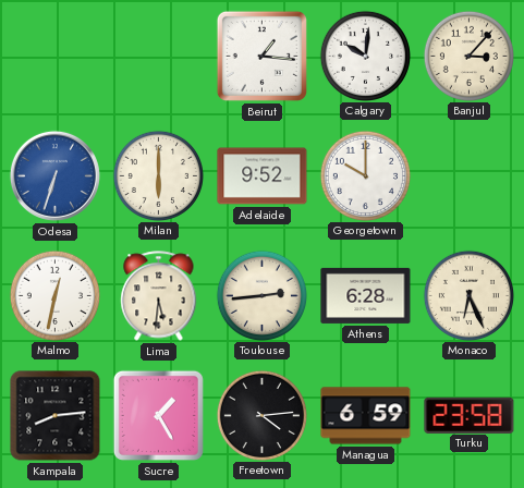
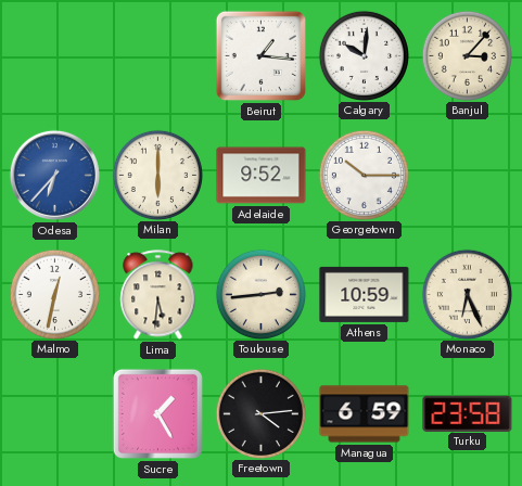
Odesa: 6:33 -> 6:37
Georgetown: 10:00 -> 10:15
Athens: 6:28 -> 10:59
Kampala: 8:14 -> none
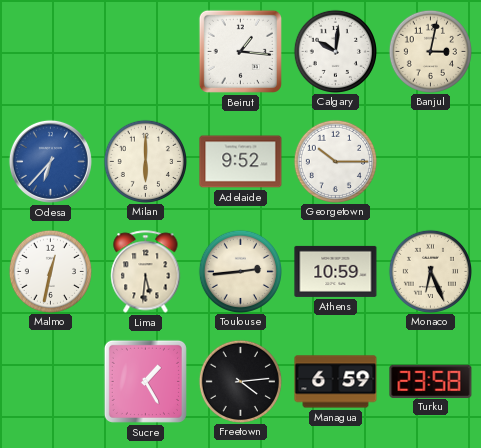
Banjul: 3:07 -> 3:02
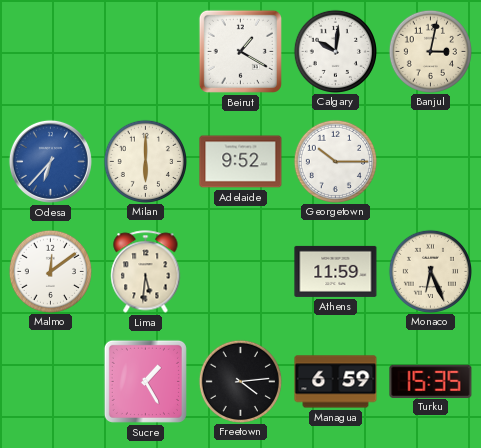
Beirut: 1:16 -> 1:20
Malmo: 12:32 -> 12:09
Toulouse: 2:44 -> none
Athens: 10:59 -> 11:59
Turku: 23:58 -> 15:35
